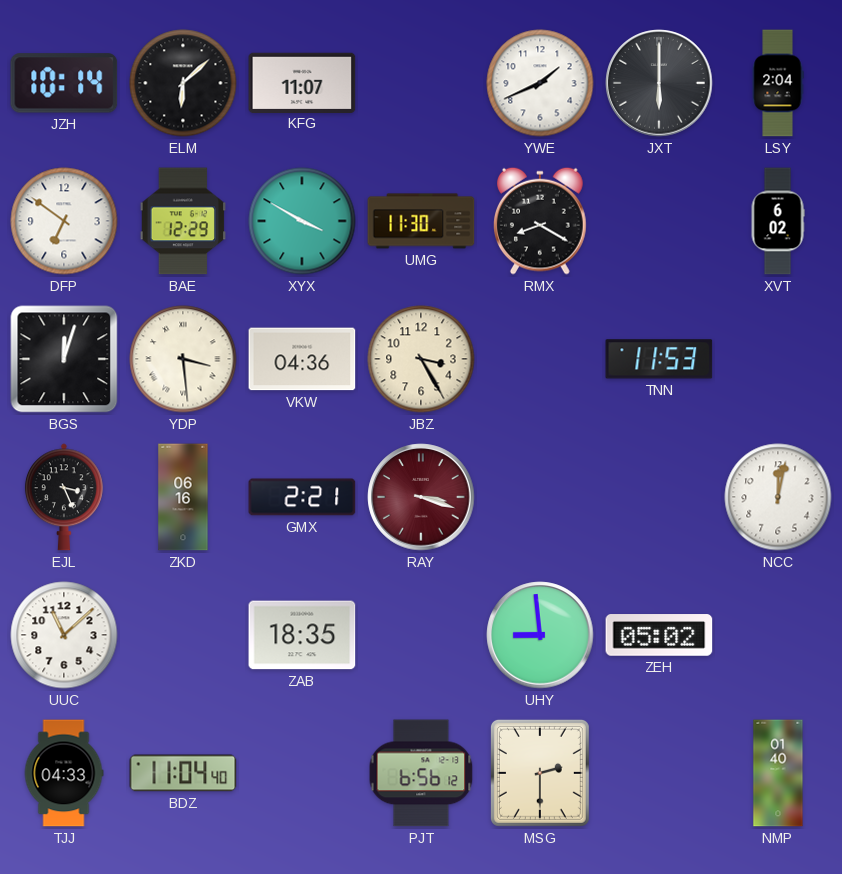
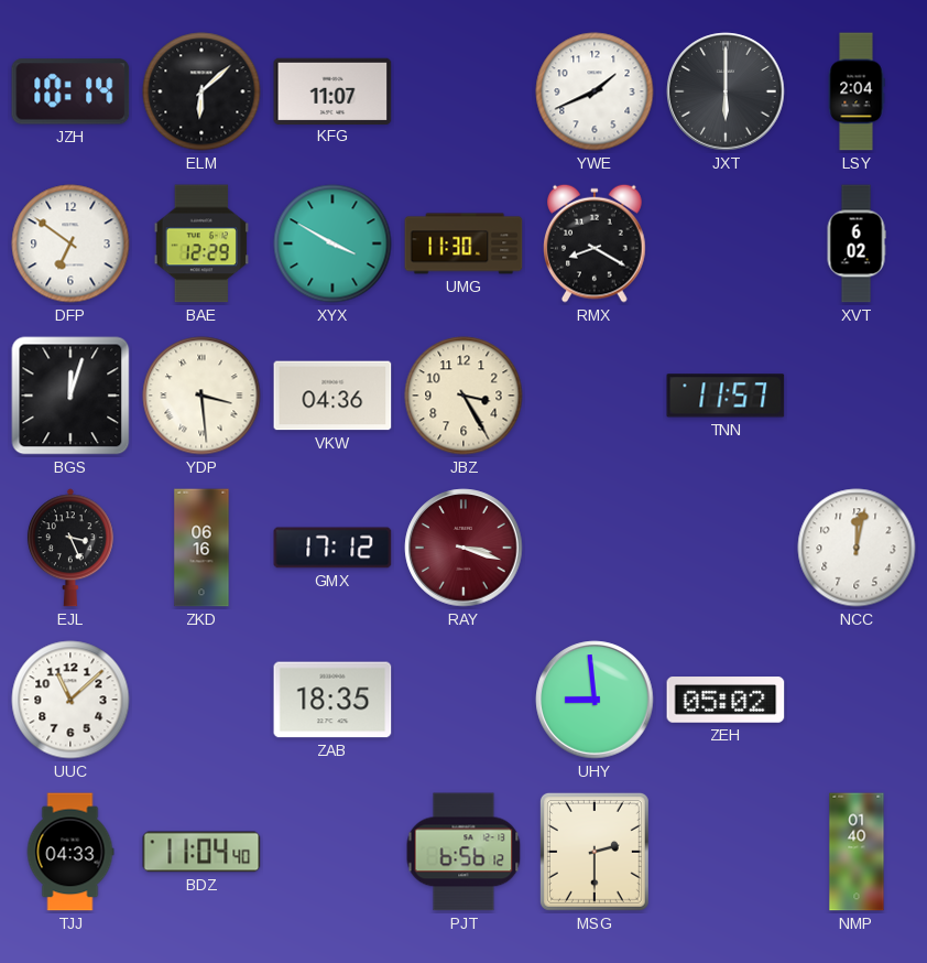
TNN: 11:53 -> 11:57
GMX: 2:21 -> 17:12
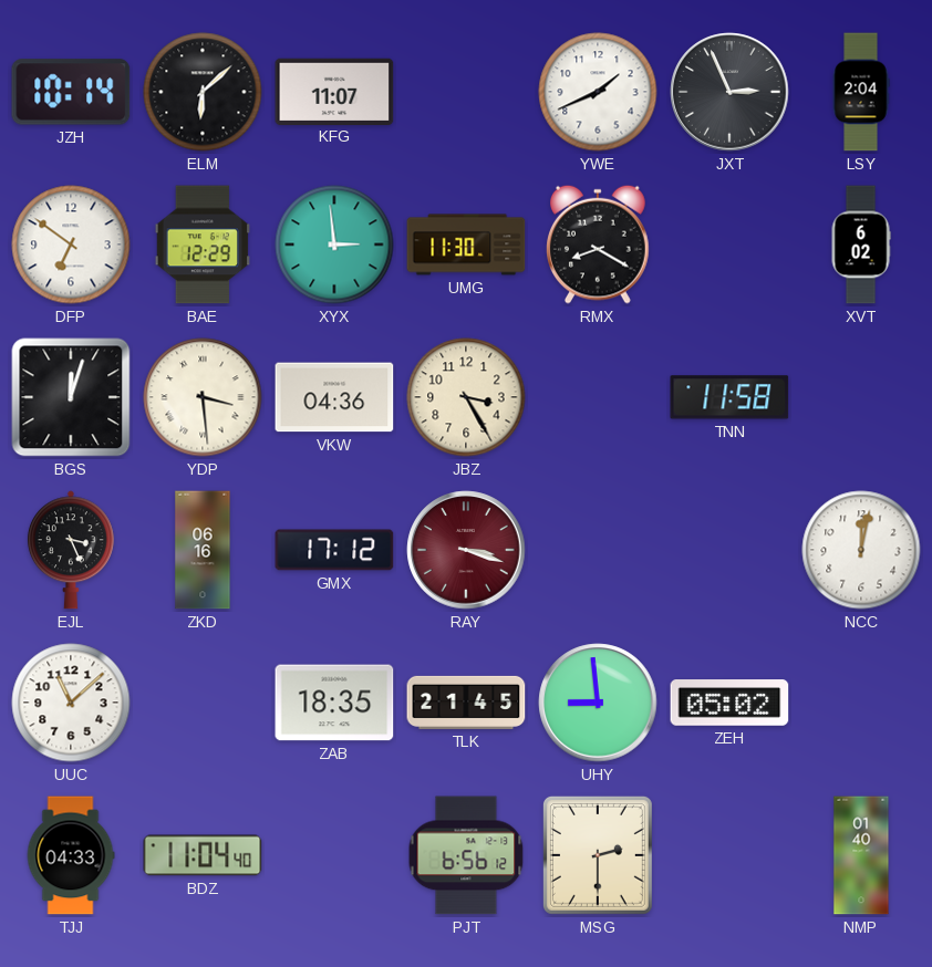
JXT: 6:00 -> 2:56
XYX: 3:50 -> 2:59
TNN: 11:57 -> 11:58
TLK: none -> 21:45
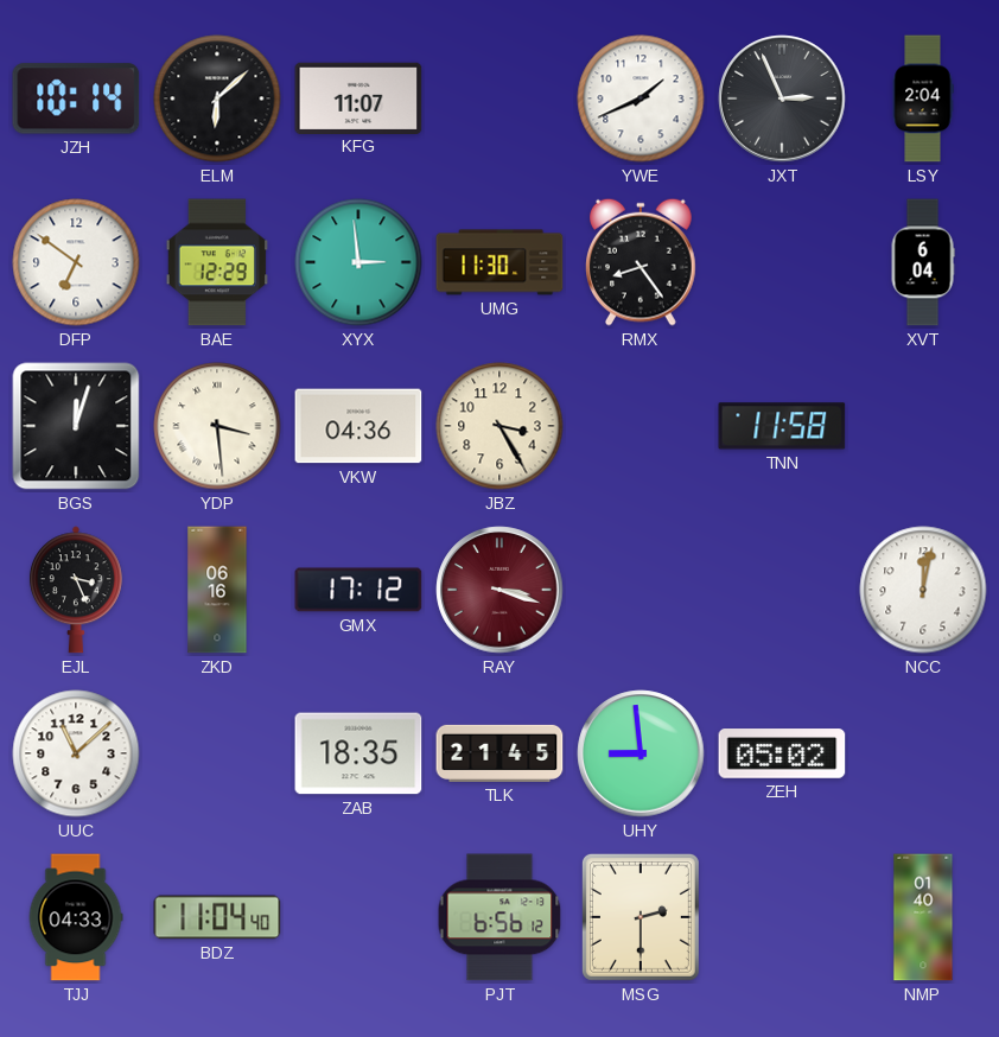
RMX: 8:20 -> 8:24
XVT: 6:02 -> 6:04
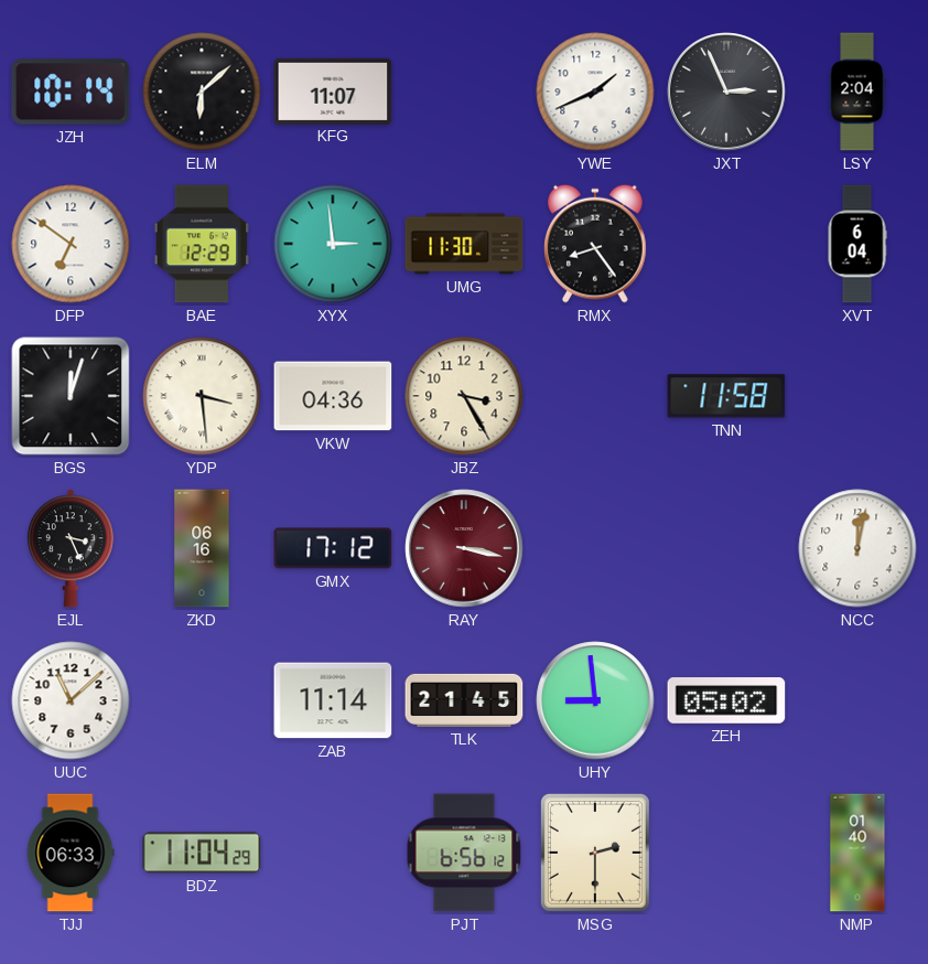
RAY: 3:18 -> 3:17
ZAB: 18:35 -> 11:14
TJJ: 04:33 -> 06:33
BDZ: 11:04:40 -> 11:04:29
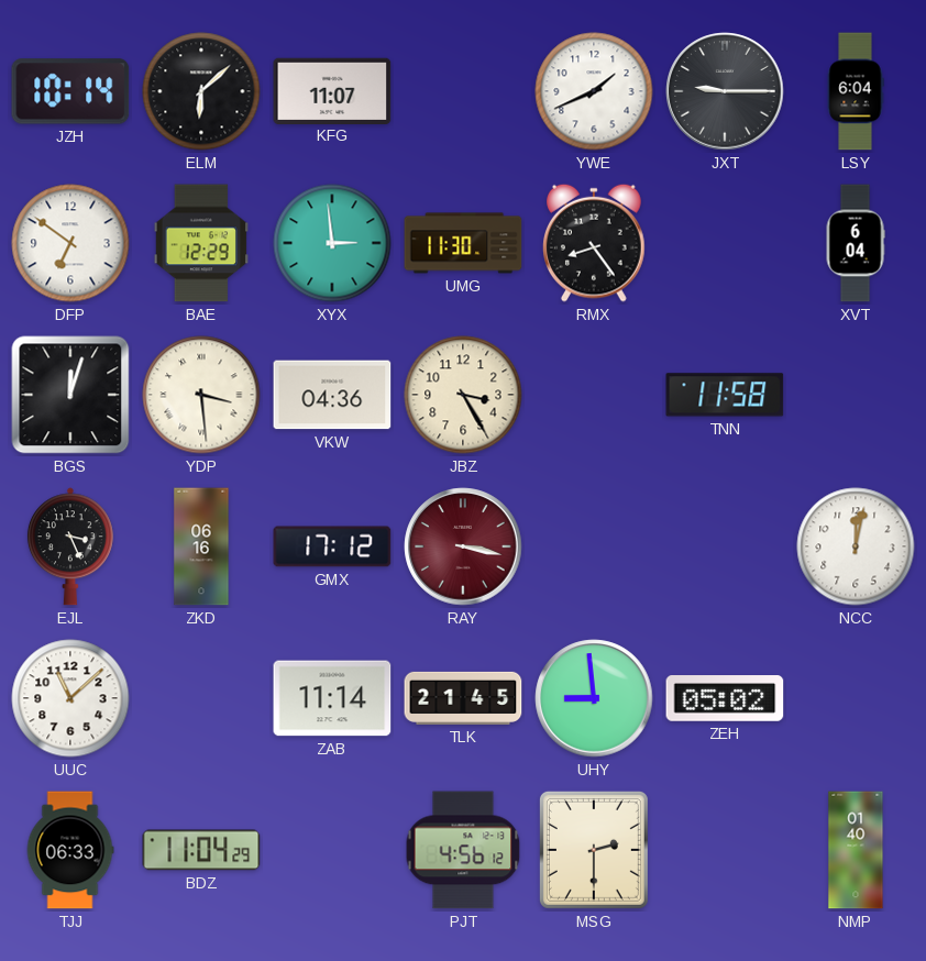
JXT: 2:56 -> 9:15
LSY: 2:04 -> 6:04
PJT: 6:56 -> 4:56
